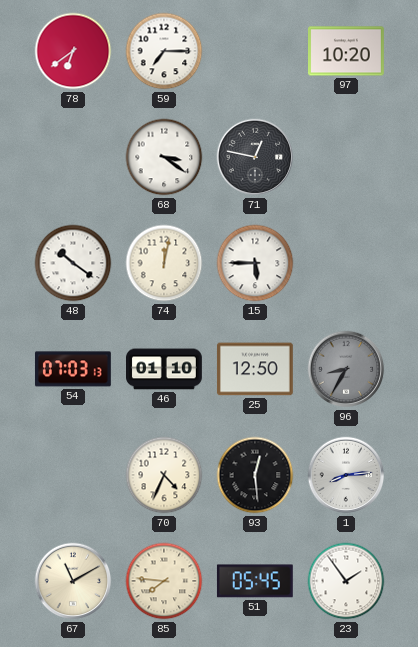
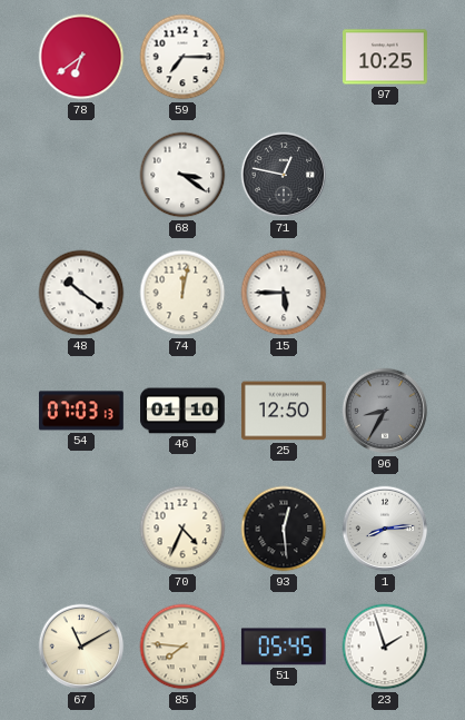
97: 10:20 -> 10:25
23: 1:54 -> 1:57
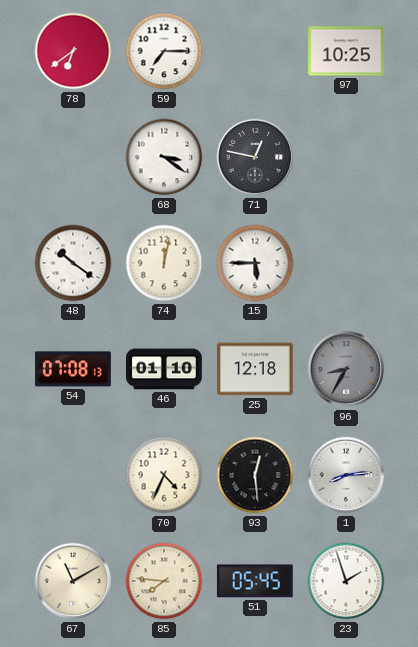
54: 07:03 -> 07:08
25: 12:50 -> 12:18
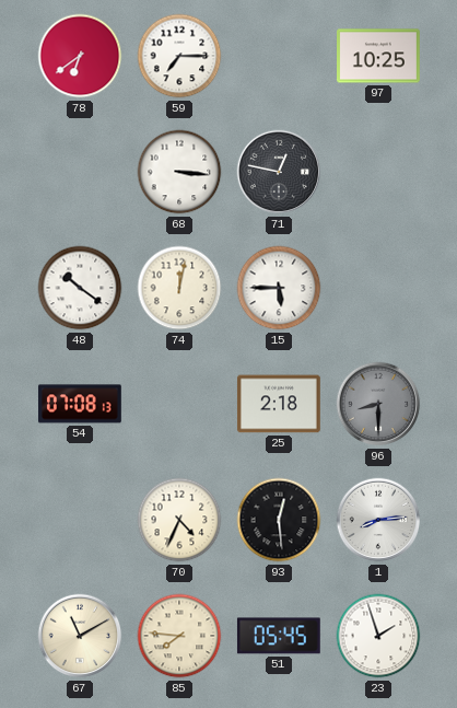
68: 3:21 -> 3:16
46: 01:10 -> none
25: 12:18 -> 2:18
96: 8:35 -> 8:30
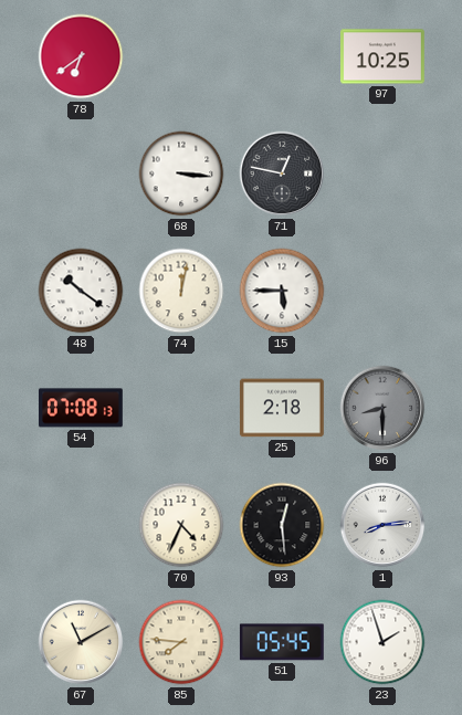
59: 7:15 -> none
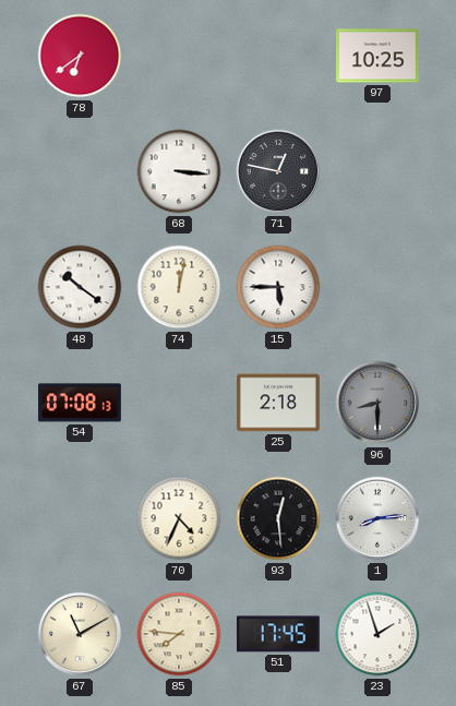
51: 05:45 -> 17:45
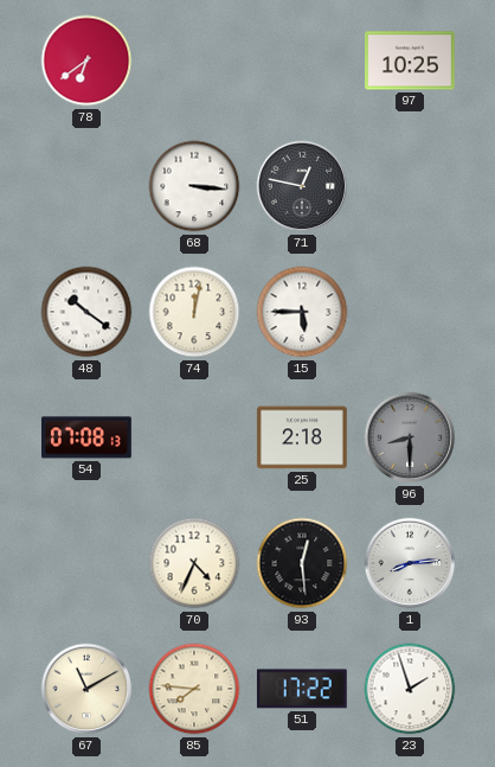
51: 17:45 -> 17:22
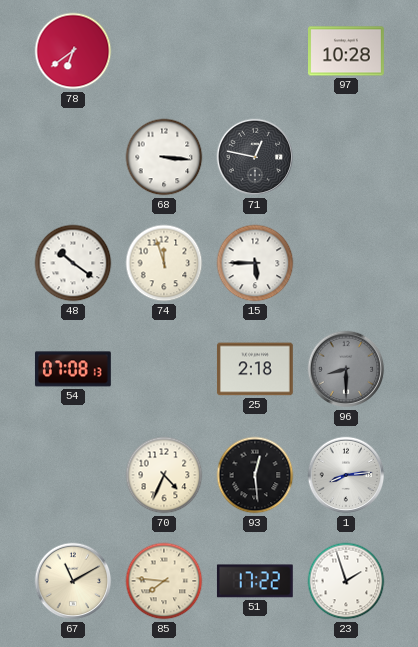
97: 10:25 -> 10:28
74: 12:02 -> 11:57
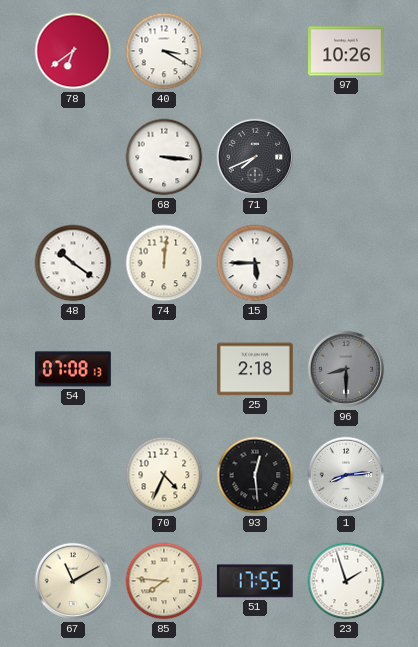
40: none -> 3:20
97: 10:28 -> 10:26
71: 12:47 -> 7:41
74: 11:57 -> 12:01
51: 17:22 -> 17:55
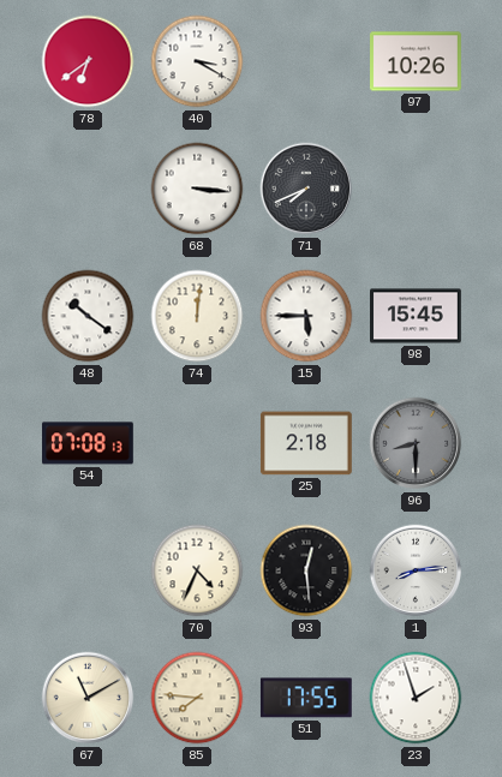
98: none -> 15:45
